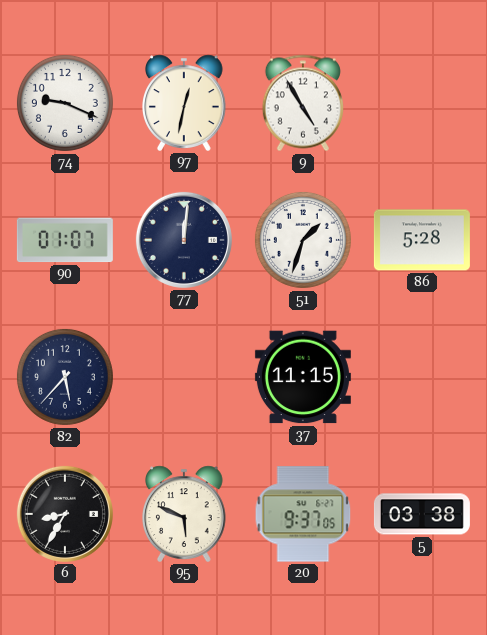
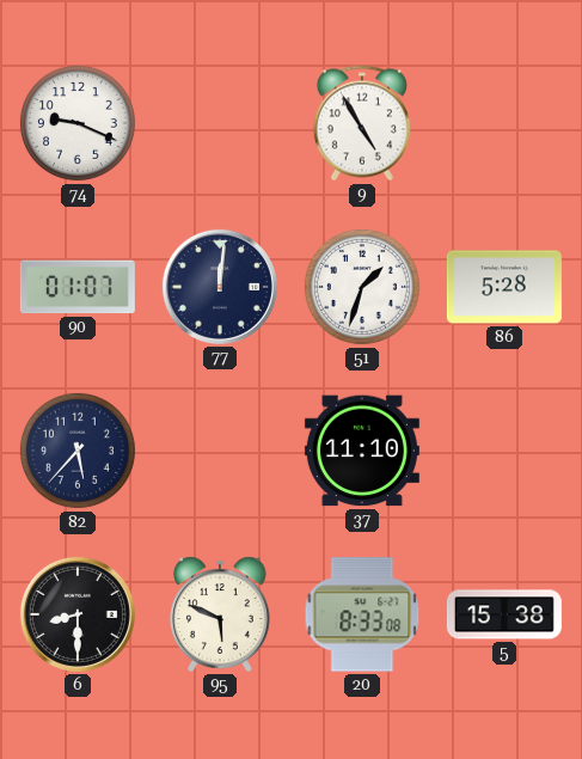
97: 12:32 -> none
37: 11:15 -> 11:10
6: 8:35 -> 8:30
20: 9:37 -> 8:33
5: 03:38 -> 15:38
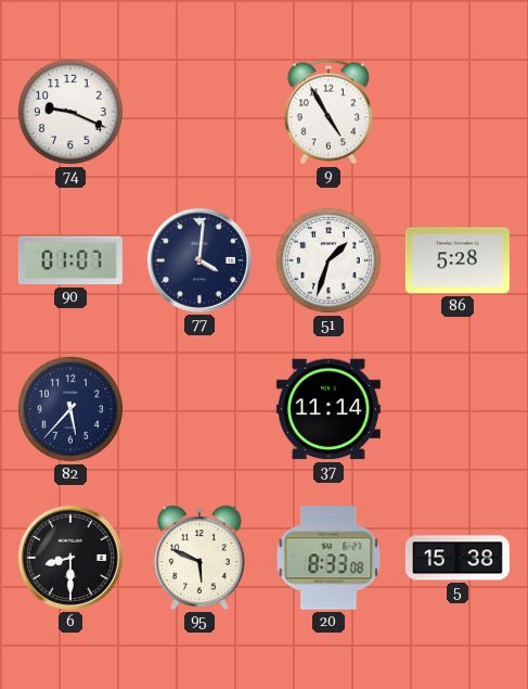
77: 12:01 -> 4:01
37: 11:10 -> 11:14
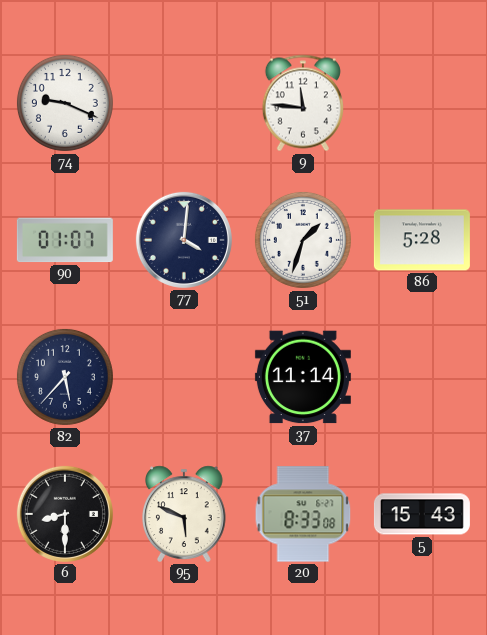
9: 4:55 -> 11:46
5: 15:38 -> 15:43
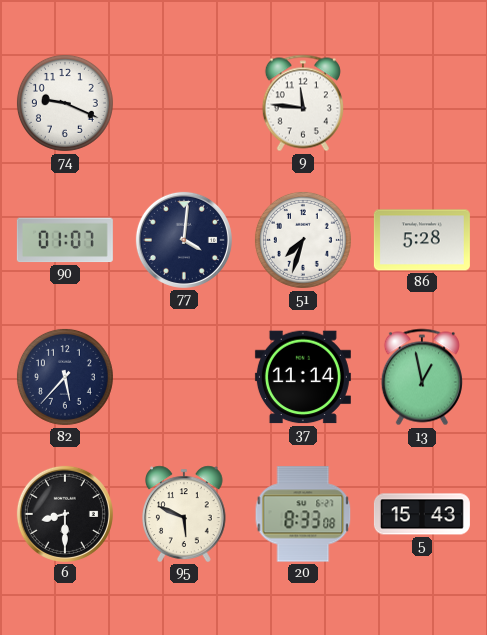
51: 1:33 -> 7:33
13: none -> 12:58
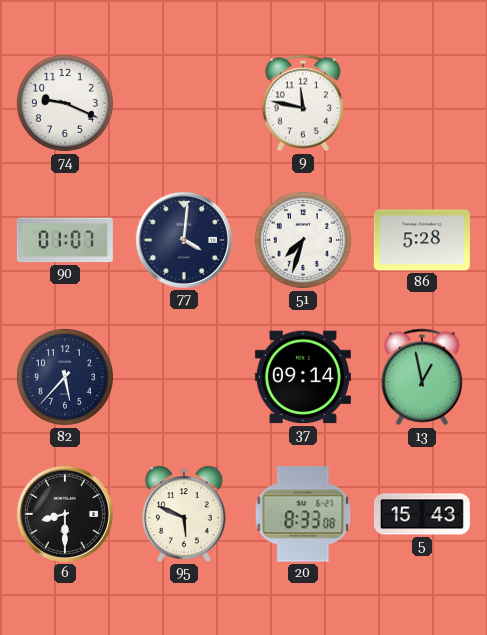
9: 11:46 -> 11:47
37: 11:14 -> 09:14
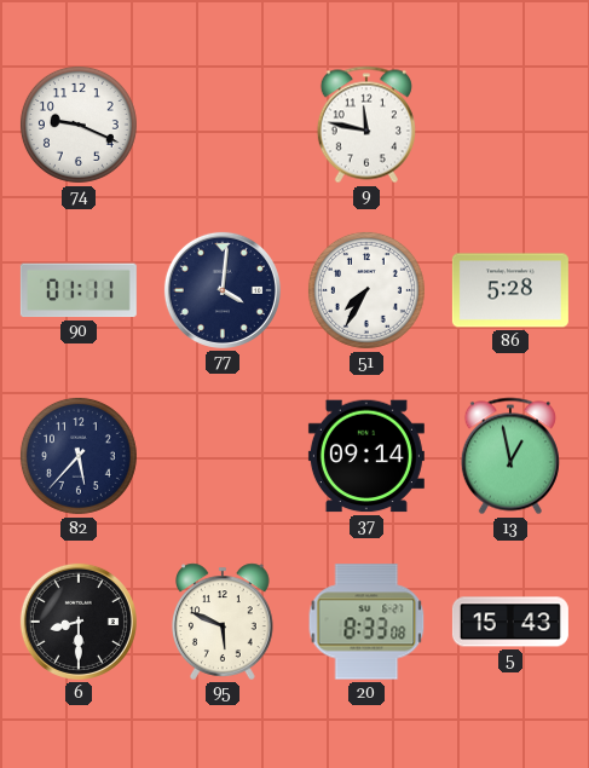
90: 01:07 -> 01:11
51: 7:33 -> 7:35
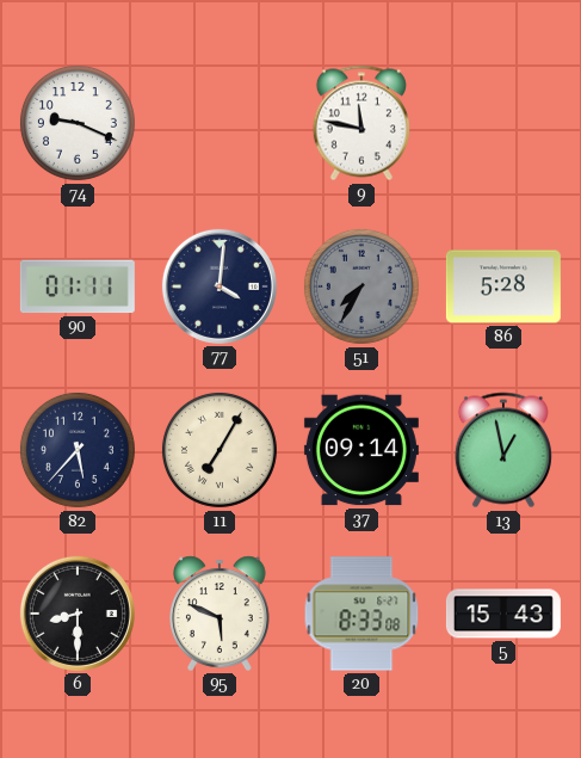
51 dial: white -> grey
11: none -> 7:05
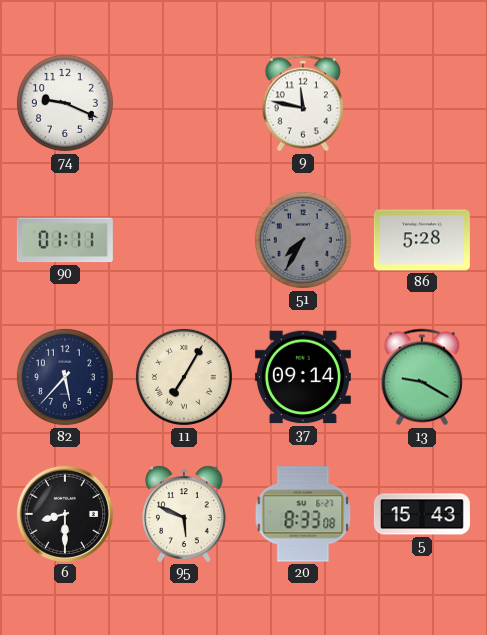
77: 4:01 -> none
13: 12:58 -> 9:20
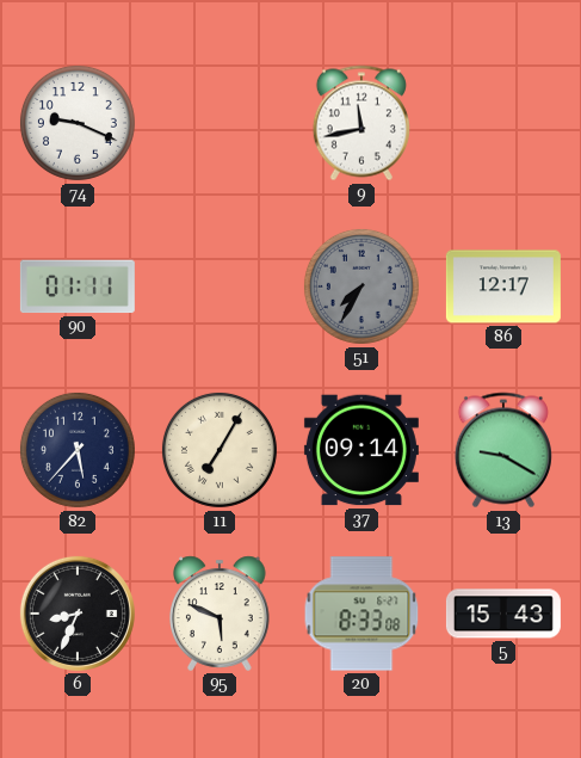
9: 11:47 -> 11:43
86: 5:28 -> 12:17
6: 8:30 -> 8:34
